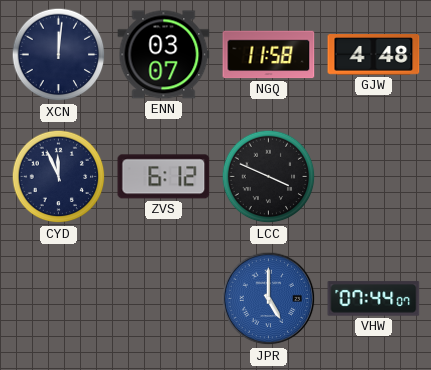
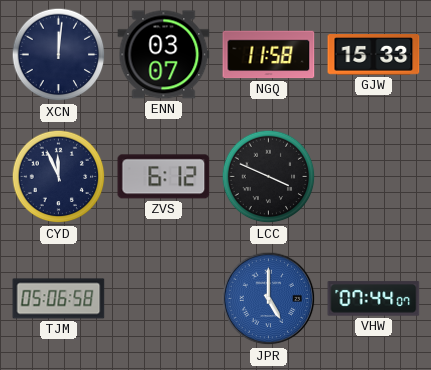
GJW: 4:48 -> 15:33
TJM: none -> 05:06
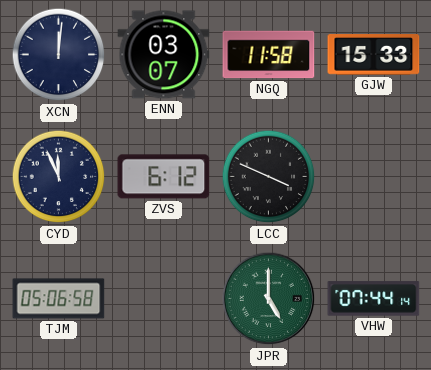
JPR dial: blue -> green
VHW: 07:44:07 -> 07:44:14
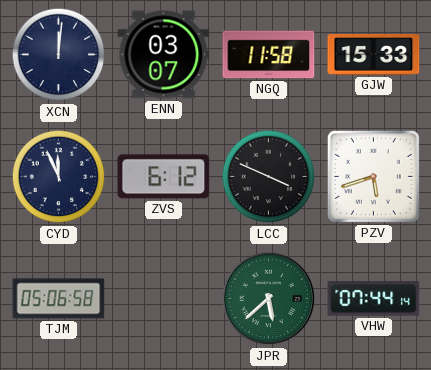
PZV: none -> 5:42
JPR: 5:00 -> 5:38
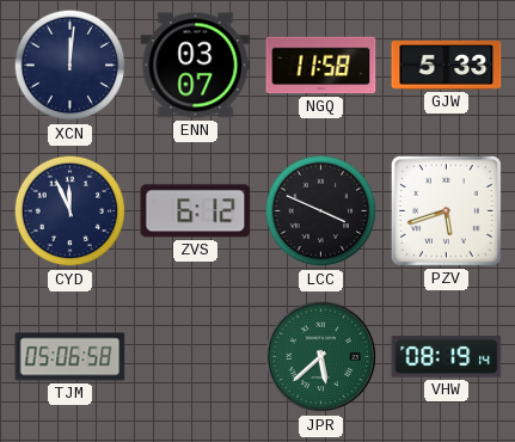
GJW: 15:33 -> 5:33
VHW: 07:44 -> 08:19
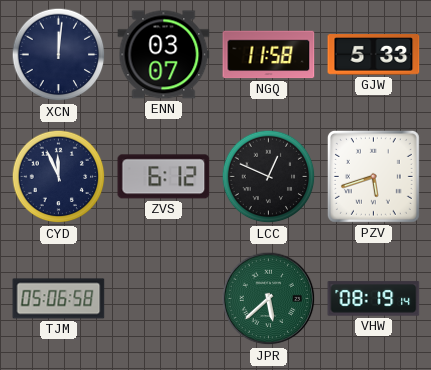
LCC: 3:49 -> 12:49
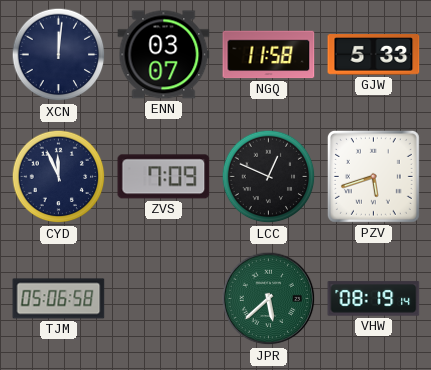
ZVS: 6:12 -> 7:09
